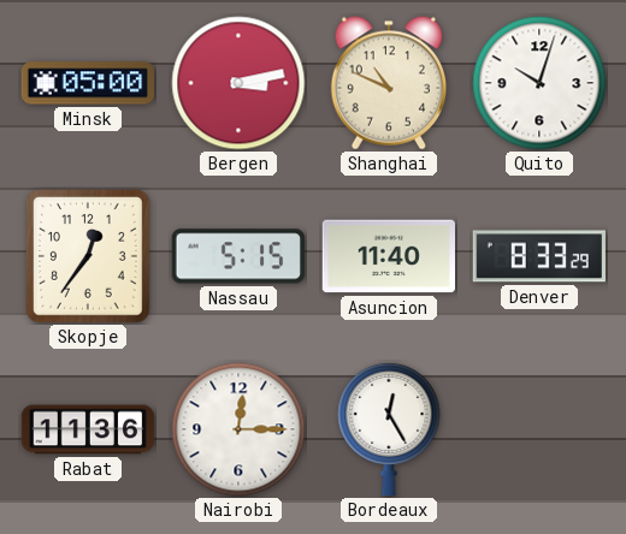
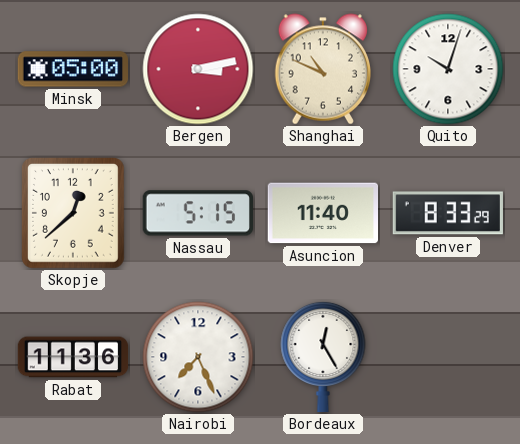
Skopje: 12:36 -> 12:38
Nairobi: 12:15 -> 7:26
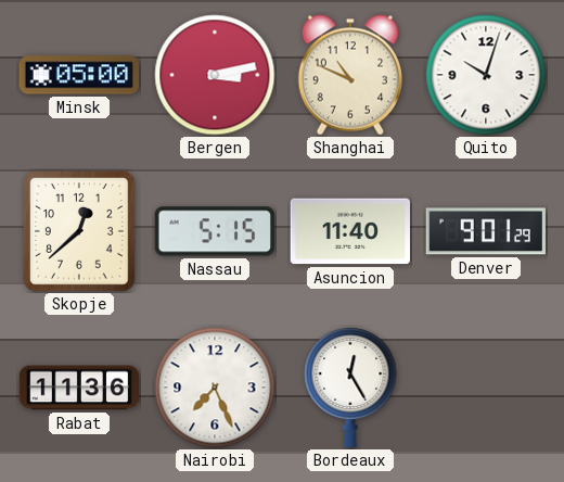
Denver: 8:33 -> 9:01
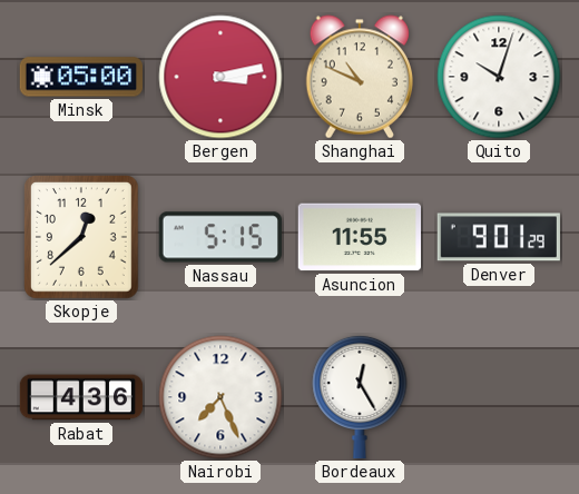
Asuncion: 11:40 -> 11:55
Rabat: 11:36 -> 4:36
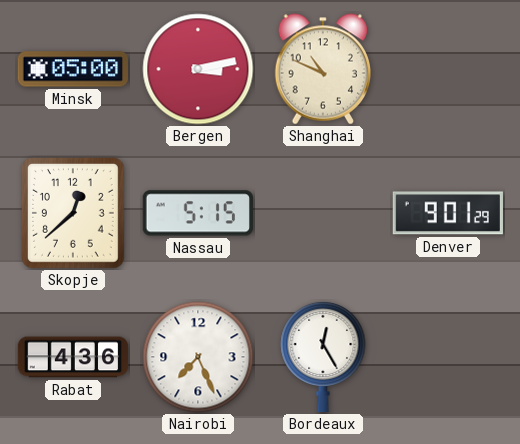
Quito: 10:03 -> none
Asuncion: 11:55 -> none
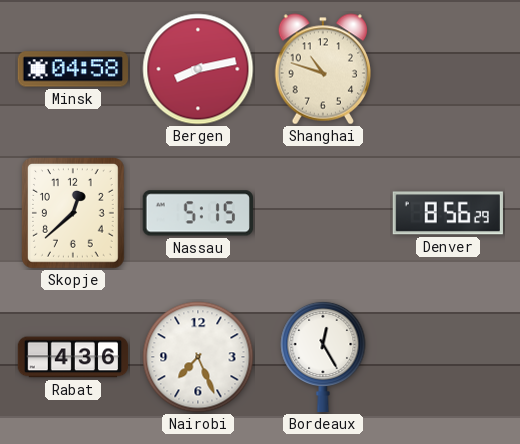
Minsk: 05:00 -> 04:58
Bergen: 3:13 -> 8:13
Shanghai: 10:49 -> 10:48
Denver: 9:01 -> 8:56
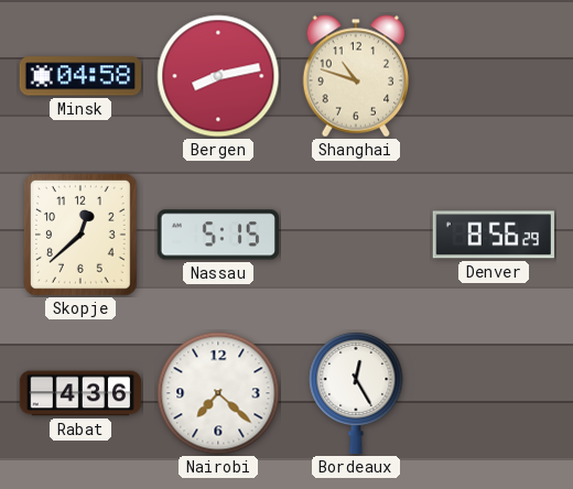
Nairobi: 7:26 -> 7:22
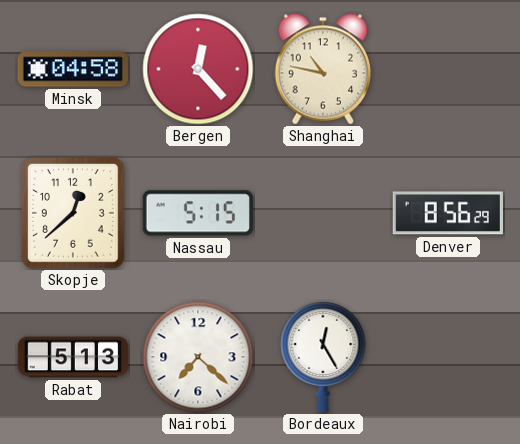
Bergen: 8:13 -> 12:23
Shanghai: 10:48 -> 10:47
Rabat: 4:36 -> 5:13
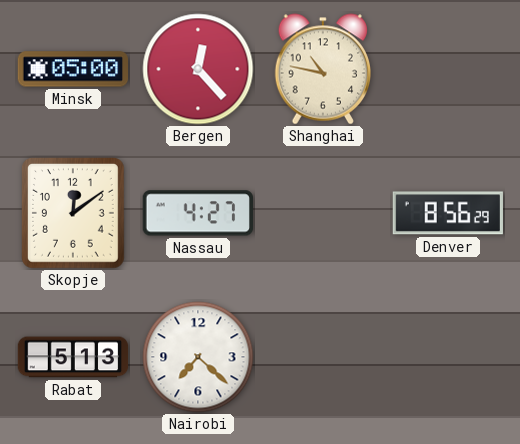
Minsk: 04:58 -> 05:00
Skopje: 12:38 -> 12:09
Nassau: 5:15 -> 4:27
Bordeaux: 12:25 -> none
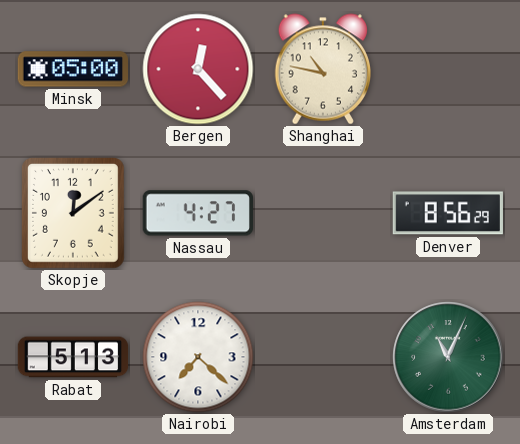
Amsterdam: none -> 11:04
